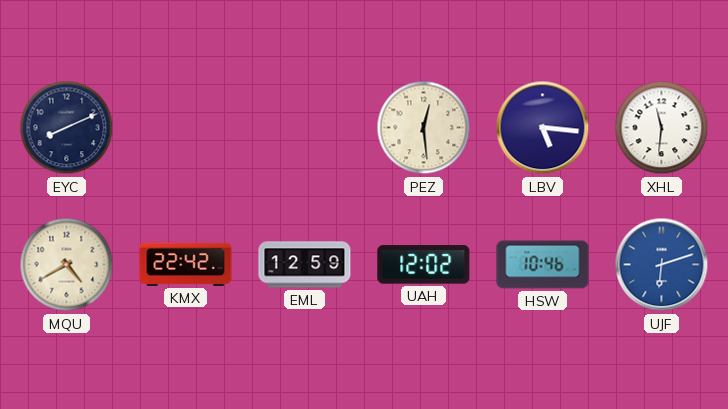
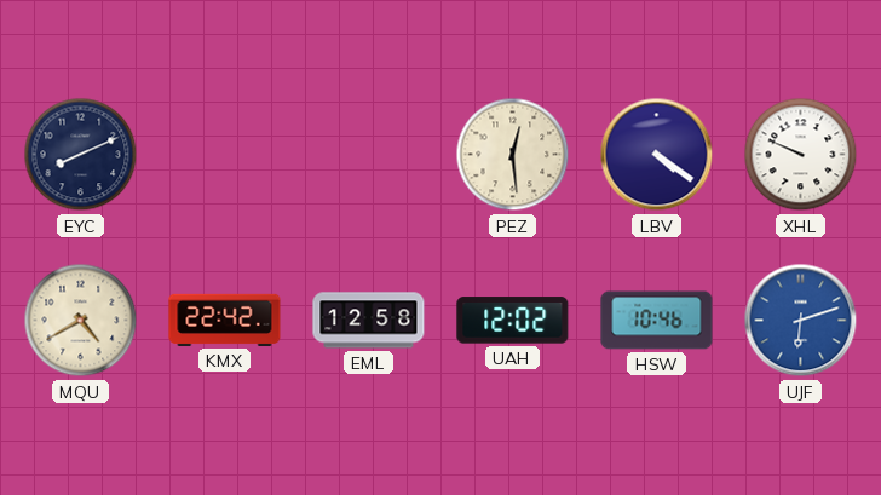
LBV: 5:16 -> 4:21
XHL: 11:31 -> 9:49
EML: 12:59 -> 12:58
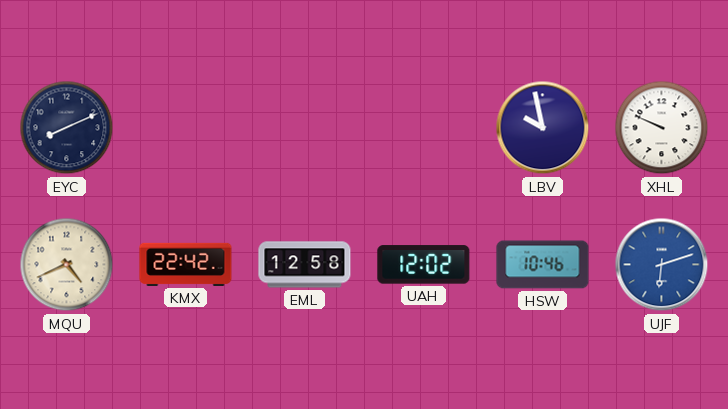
PEZ: 12:29 -> none
LBV: 4:21 -> 9:58
MQU: 4:40 -> 4:41
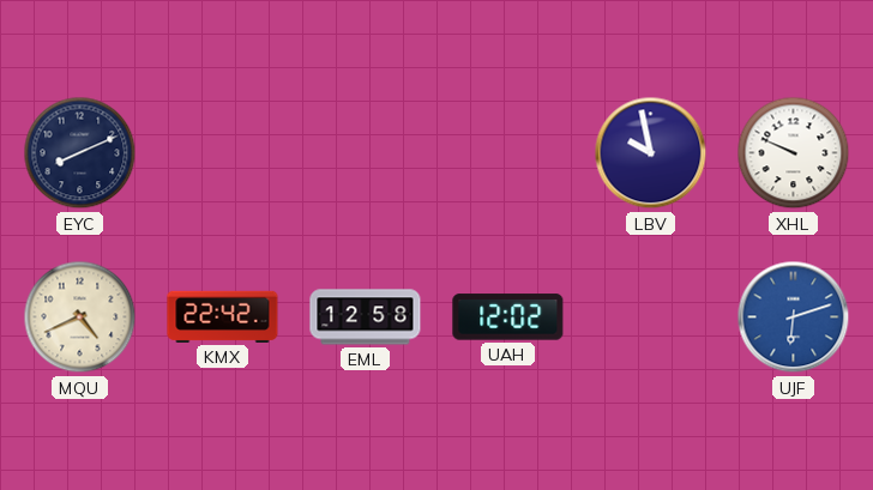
HSW: 10:46 -> none
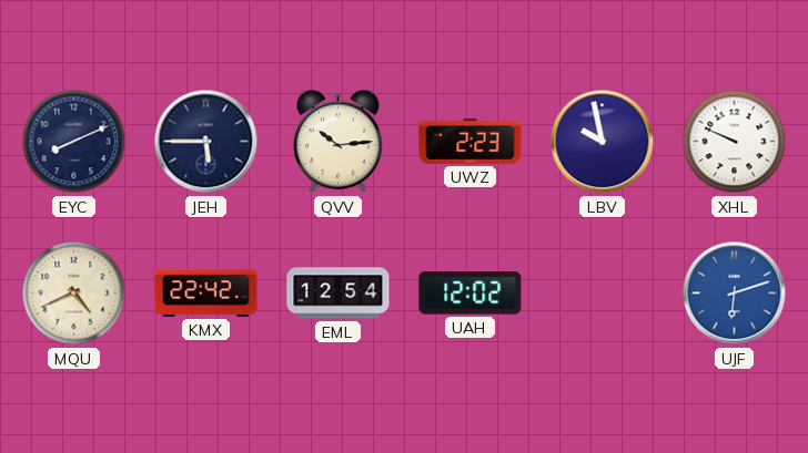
JEH: none -> 5:45
QVV: none -> 10:14
UWZ: none -> 2:23
EML: 12:58 -> 12:54
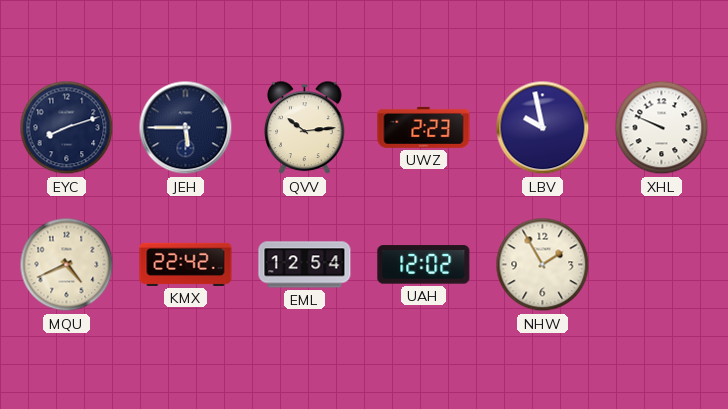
EYC: 8:11 -> 8:12
NHW: none -> 1:55
UJF: 6:12 -> none
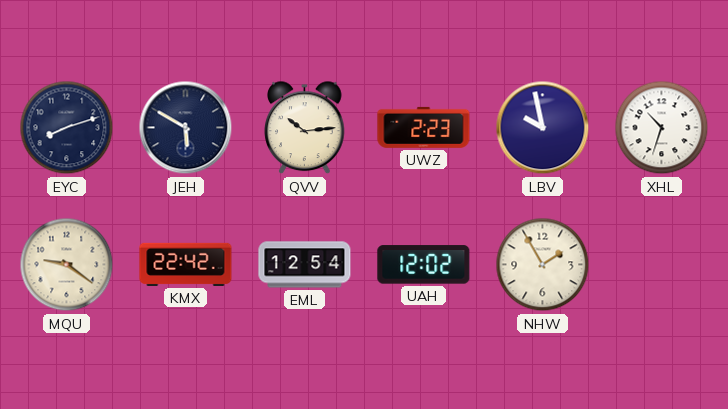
JEH: 5:45 -> 5:50
XHL: 9:49 -> 10:33
MQU: 4:41 -> 9:21
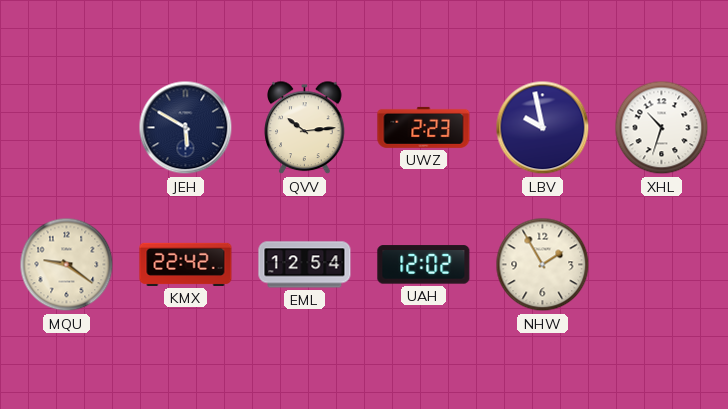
EYC: 8:12 -> none
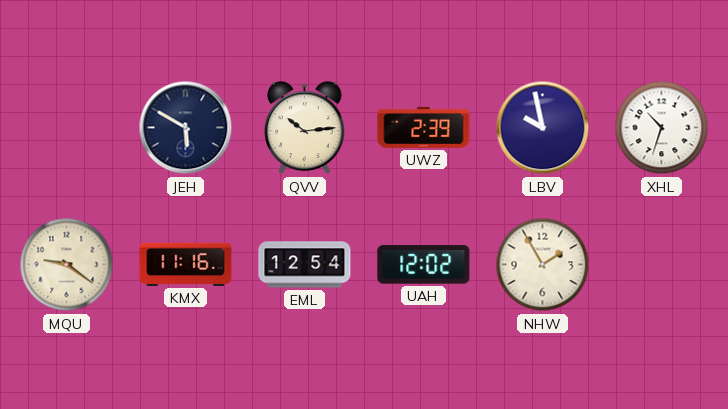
UWZ: 2:23 -> 2:39
KMX: 22:42 -> 11:16
